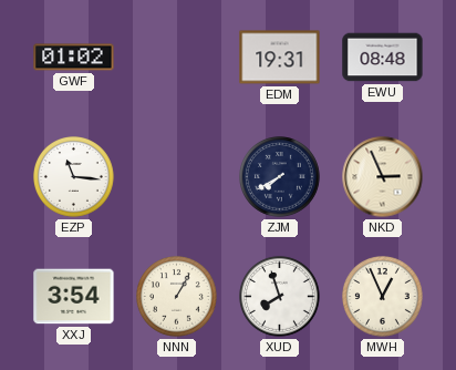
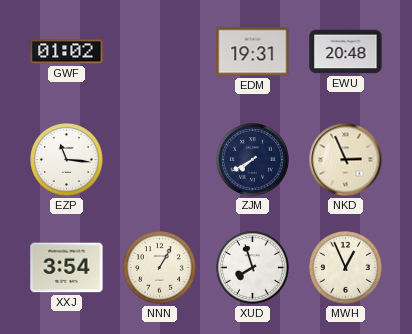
EWU: 08:48 -> 20:48
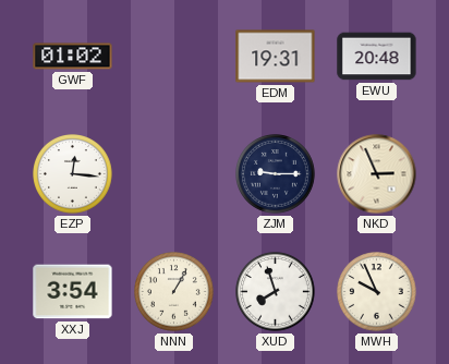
EZP: 11:16 -> 12:16
ZJM: 7:40 -> 9:15
MWH: 12:56 -> 9:56
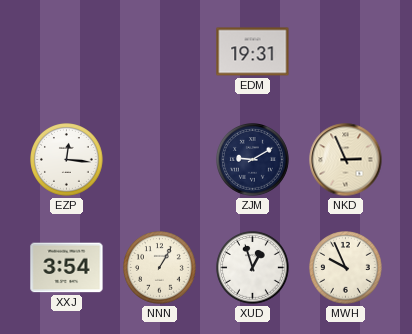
GWF: 01:02 -> none
EWU: 20:48 -> none
ZJM: 9:15 -> 9:10
XUD: 7:57 -> 12:57
